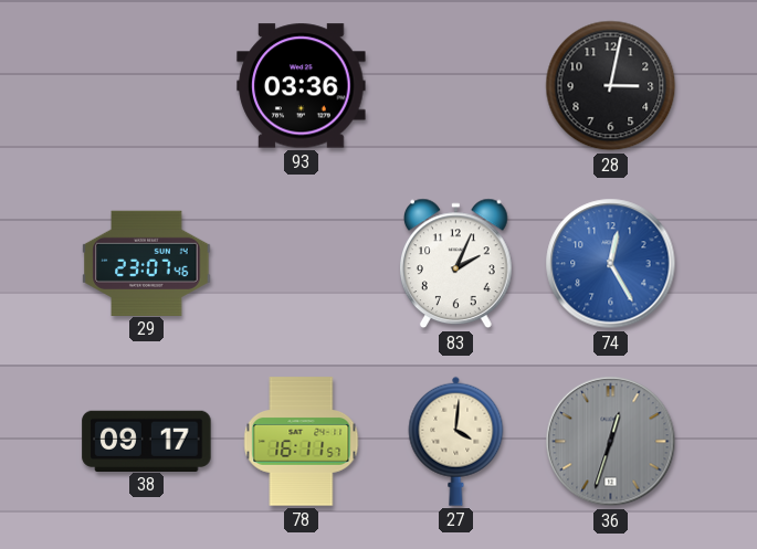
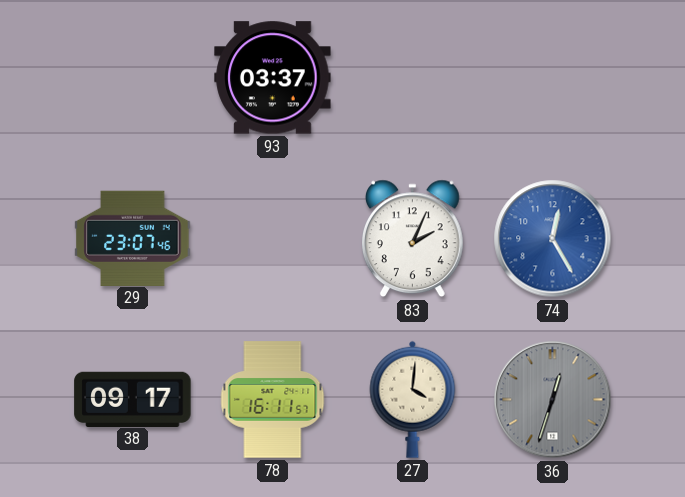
93: 03:36 -> 03:37
28: 3:02 -> none
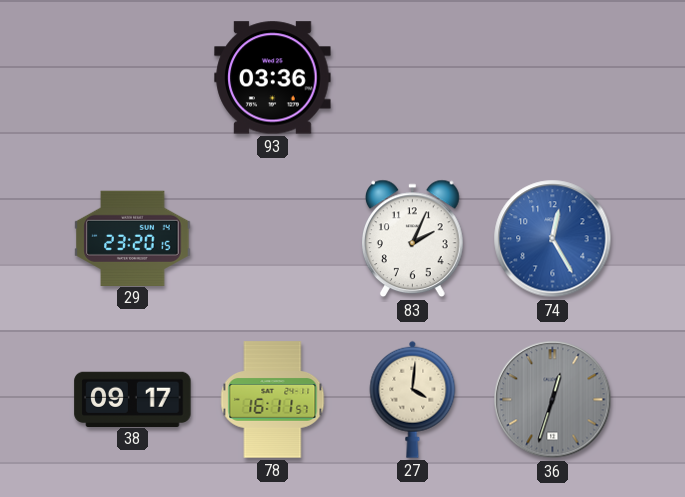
93: 03:37 -> 03:36
29: 23:07 -> 23:20
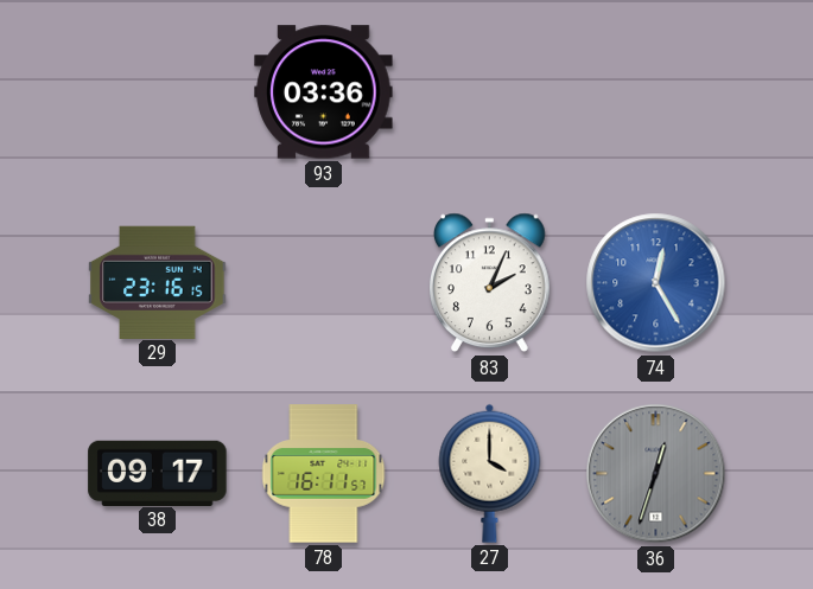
29: 23:20 -> 23:16
27: 4:01 -> 4:00
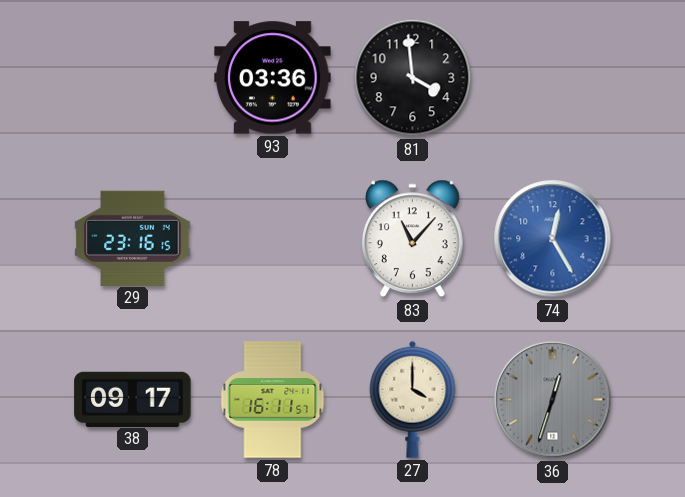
81: none -> 3:59
83: 2:04 -> 11:07
